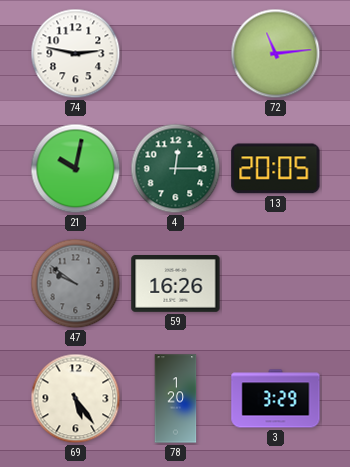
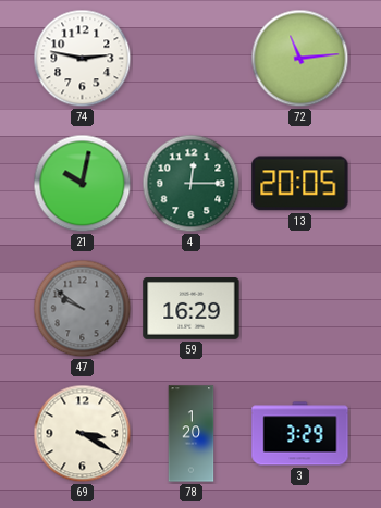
59: 16:26 -> 16:29
69: 5:24 -> 3:20
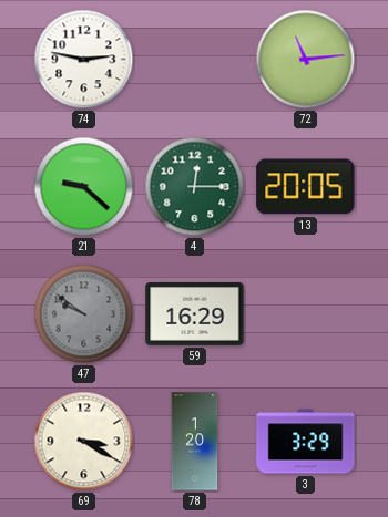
21: 10:02 -> 9:22
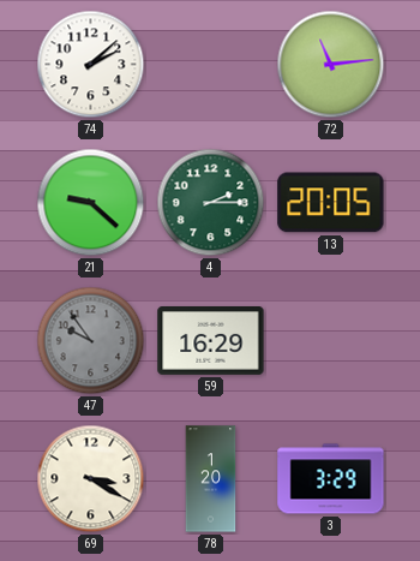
74: 2:47 -> 2:08
4: 12:15 -> 2:15
47: 9:51 -> 9:54
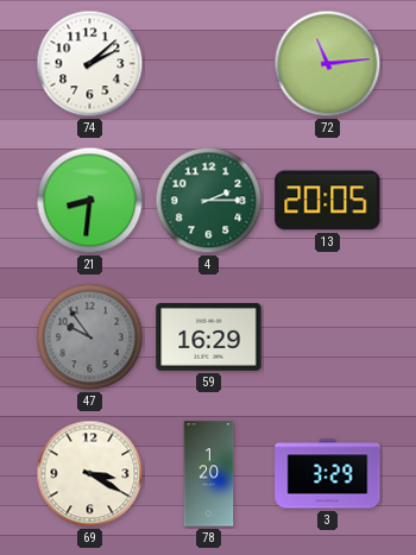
21: 9:22 -> 8:31
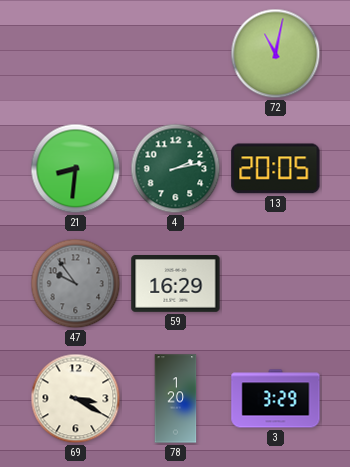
74: 2:08 -> none
72: 11:14 -> 11:02
4: 2:15 -> 2:13
